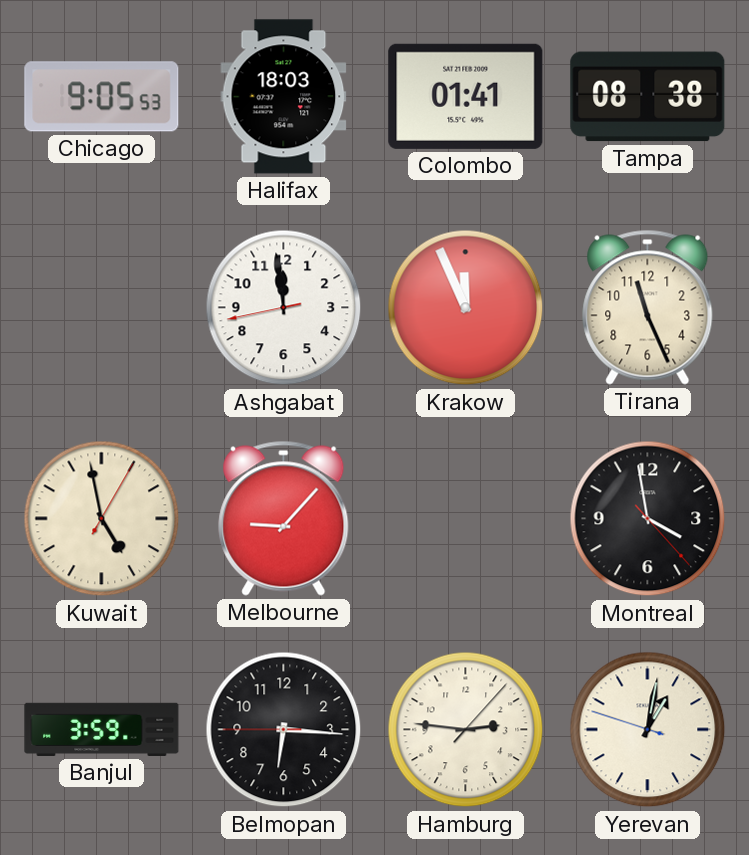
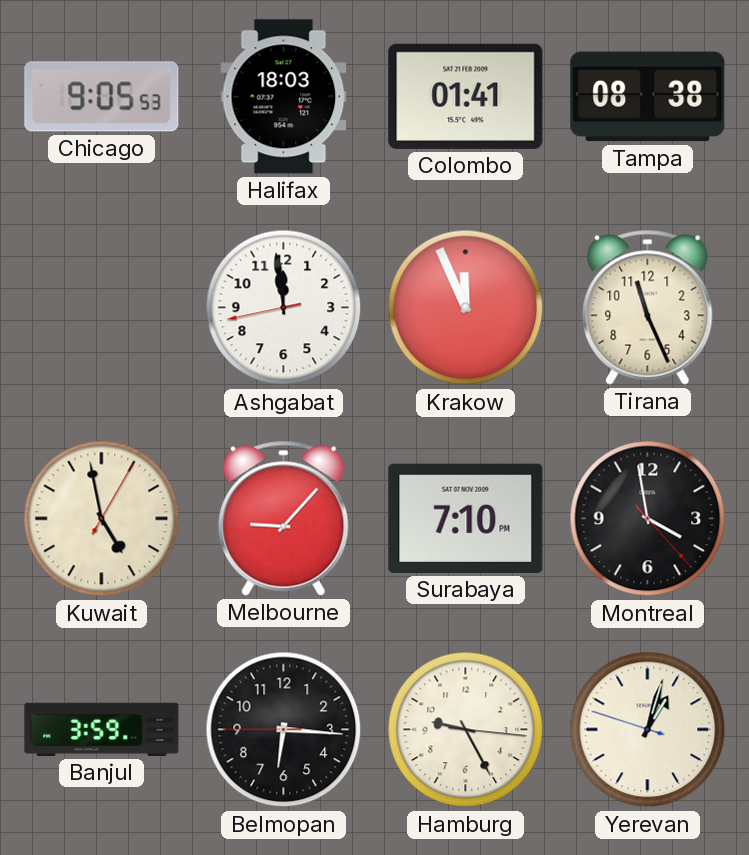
Surabaya: none -> 7:10
Hamburg: 2:46 -> 9:25
Yerevan: 1:01 -> 1:02
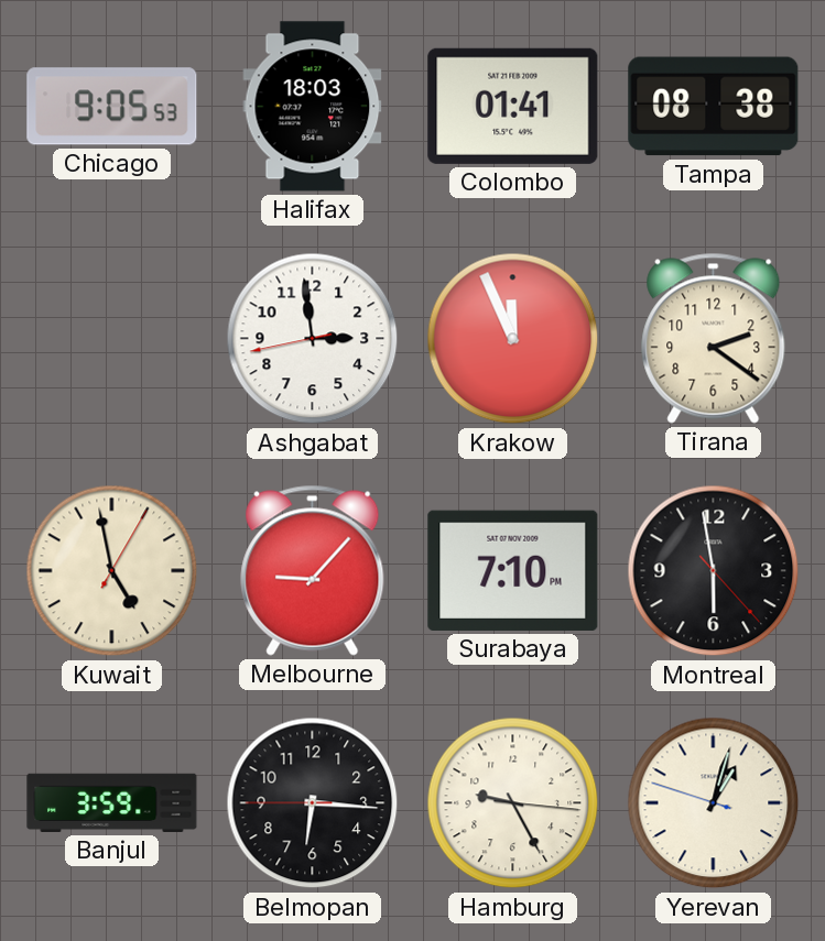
Ashgabat: 11:58 -> 2:58
Tirana: 11:26 -> 2:21
Montreal: 3:58 -> 5:58
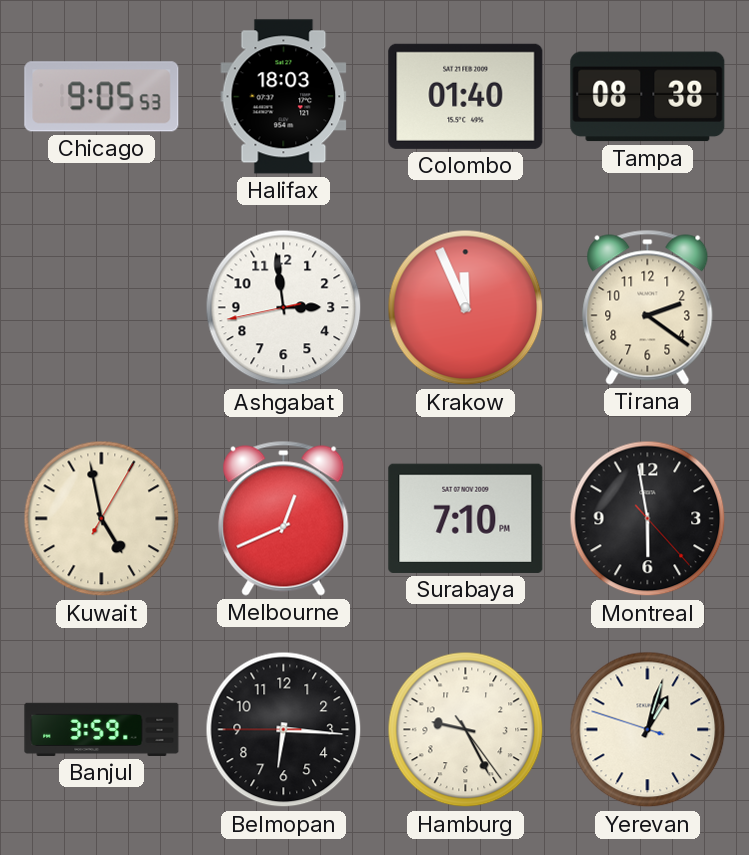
Colombo: 01:41 -> 01:40
Melbourne: 9:07 -> 12:41
Hamburg: 9:25:16 -> 9:25:24
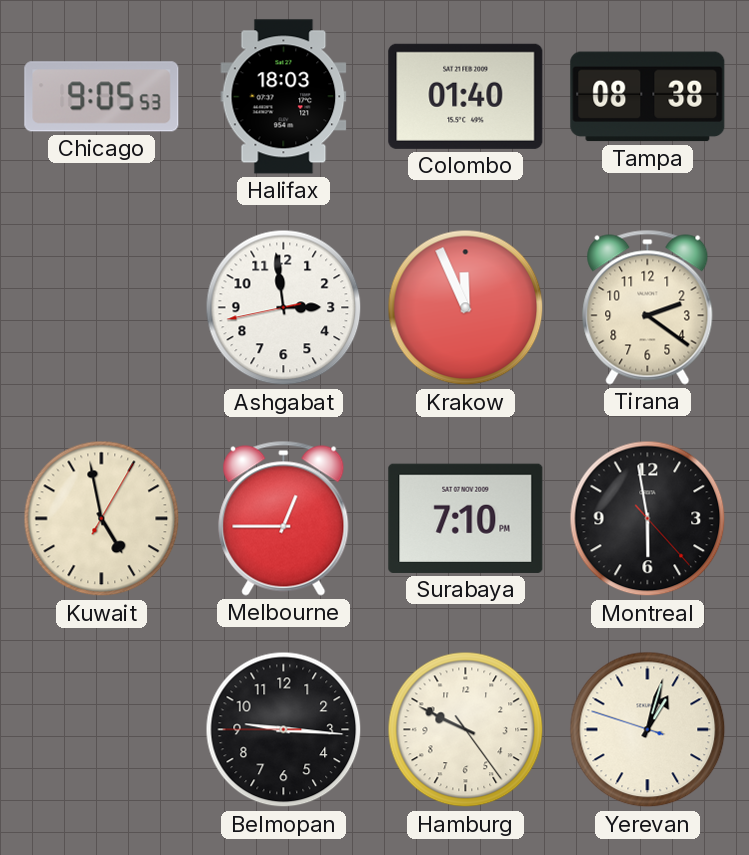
Melbourne: 12:41 -> 12:45
Banjul: 3:59 -> none
Belmopan: 6:15 -> 9:15
Hamburg: 9:25 -> 9:49
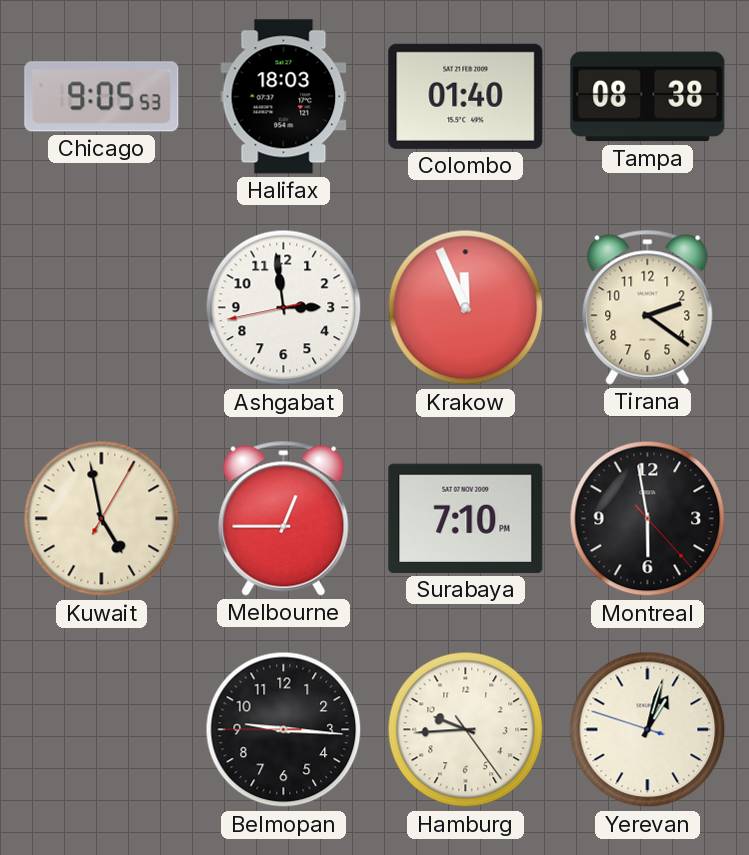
Hamburg: 9:49 -> 9:44
